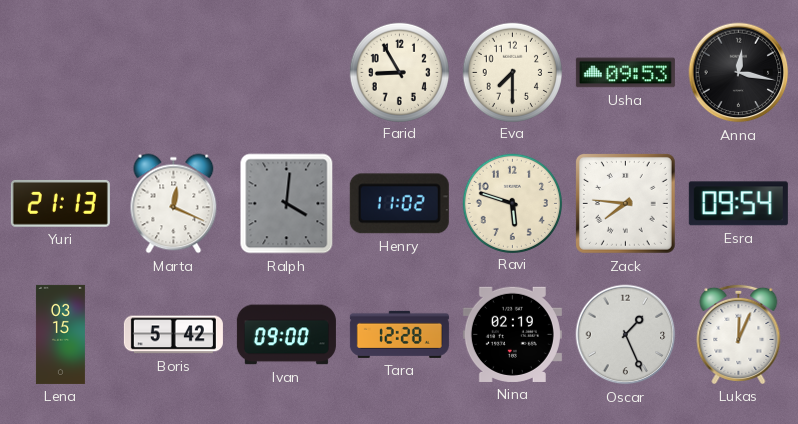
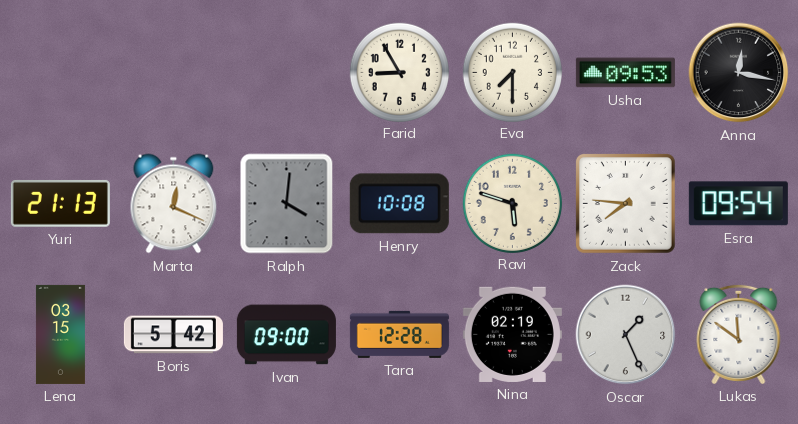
Henry: 11:02 -> 10:08
Lukas: 12:04 -> 11:51
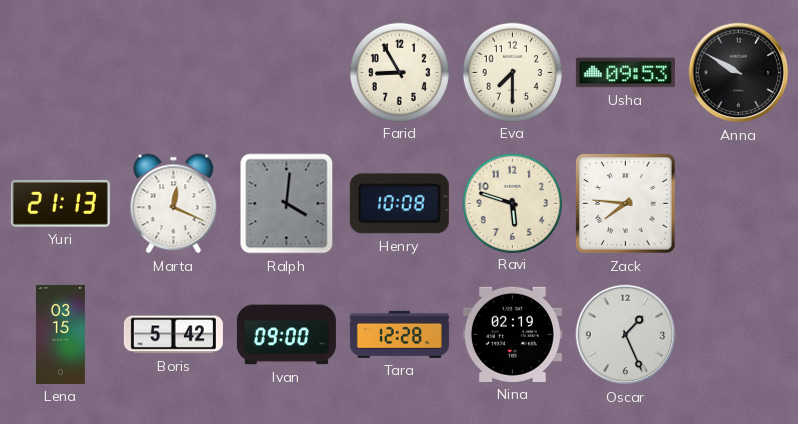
Anna: 12:17 -> 9:50
Esra: 09:54 -> none
Lukas: 11:51 -> none
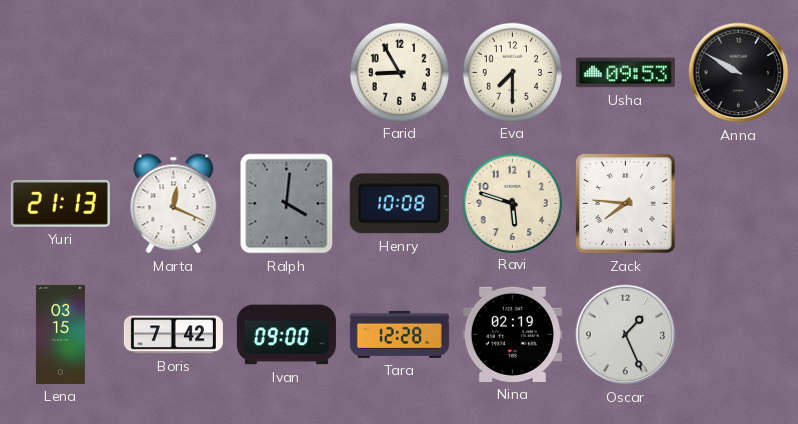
Boris: 5:42 -> 7:42
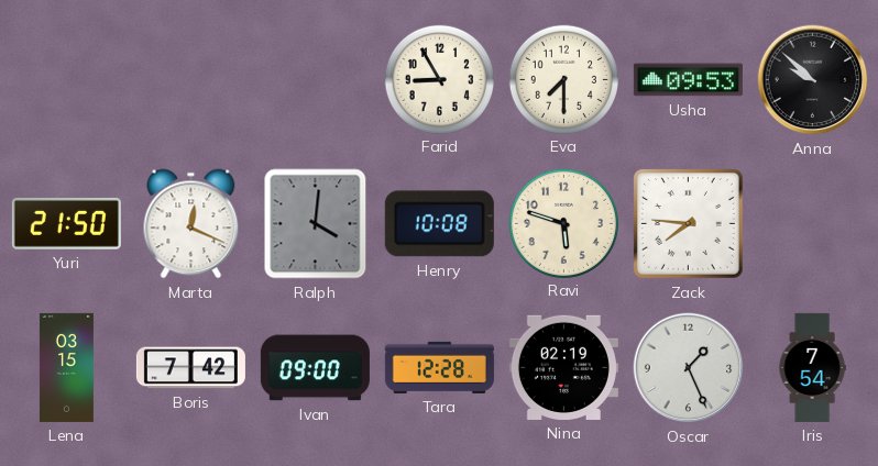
Anna: 9:50 -> 9:52
Yuri: 21:13 -> 21:50
Iris: none -> 7:54
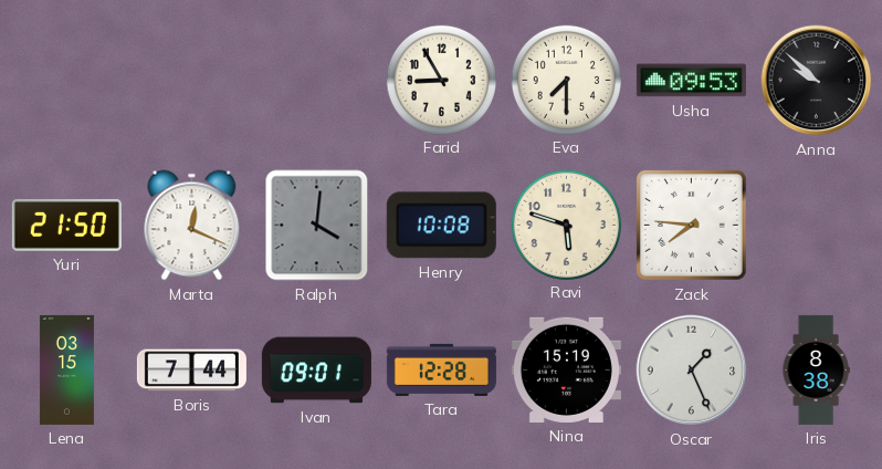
Boris: 7:42 -> 7:44
Ivan: 09:00 -> 09:01
Nina: 02:19 -> 15:19
Iris: 7:54 -> 8:38
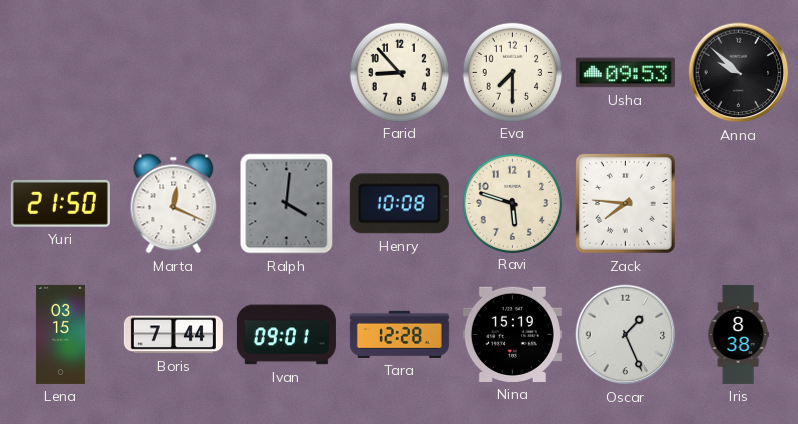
Farid: 8:55 -> 8:53
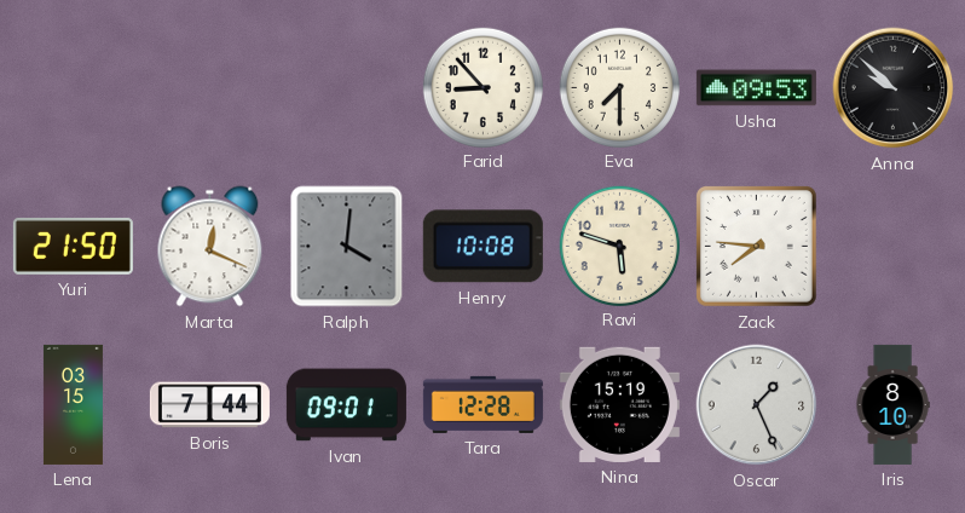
Iris: 8:38 -> 8:10
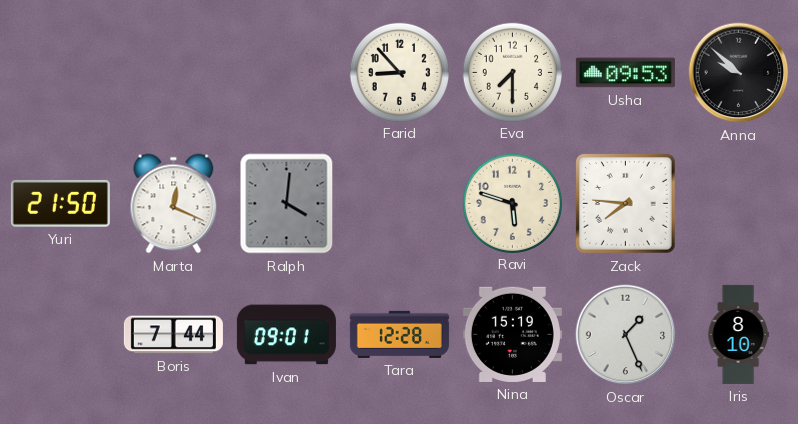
Henry: 10:08 -> none
Lena: 03:15 -> none
